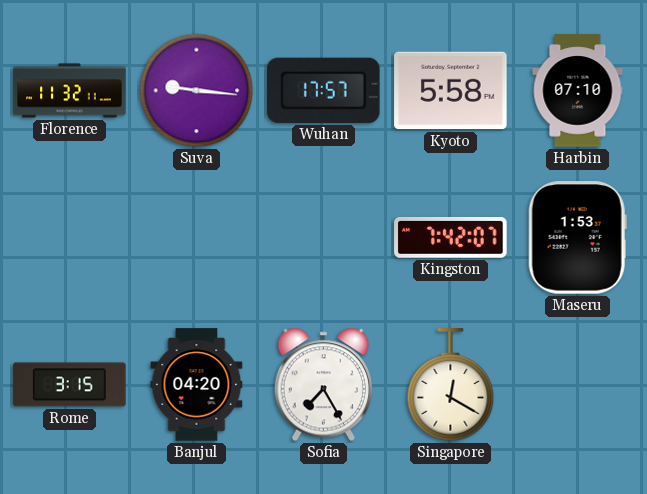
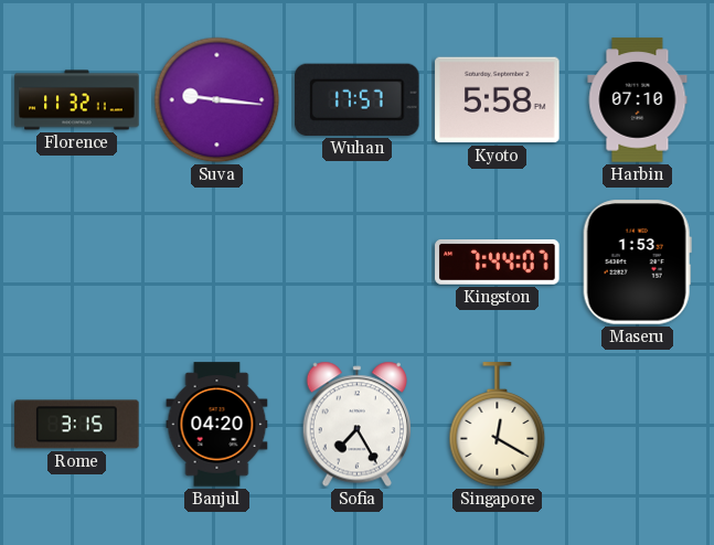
Kingston: 7:42 -> 7:44
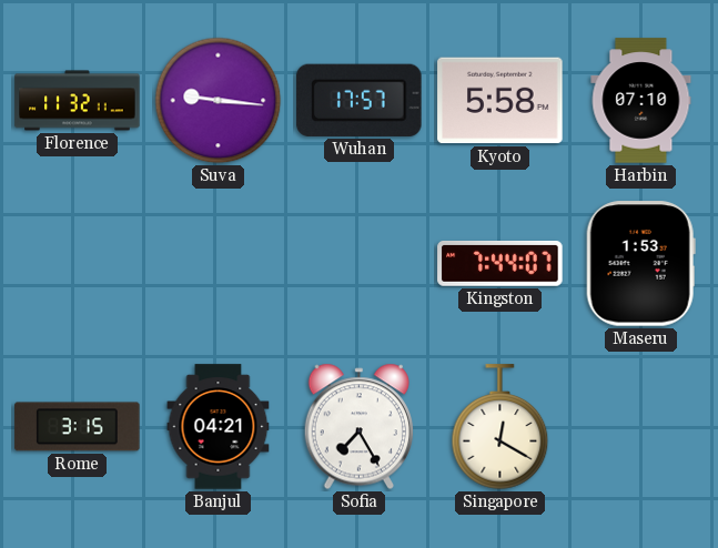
Banjul: 04:20 -> 04:21
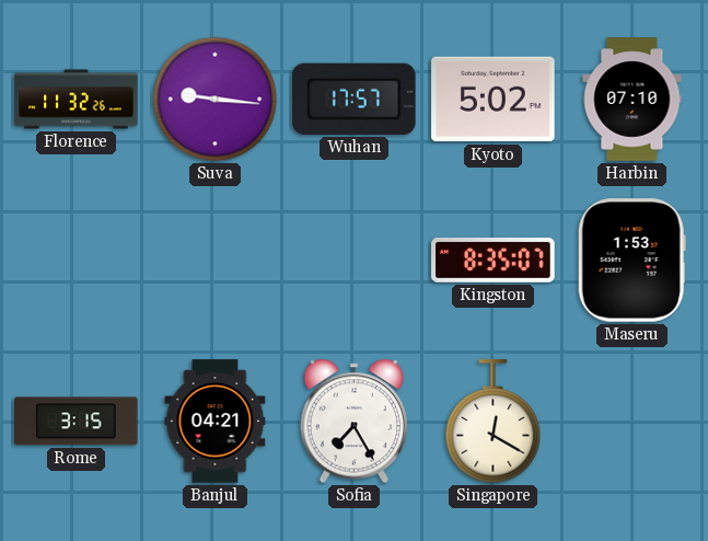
Florence: 11:32:11 -> 11:32:26
Kyoto: 5:58 -> 5:02
Kingston: 7:44 -> 8:35
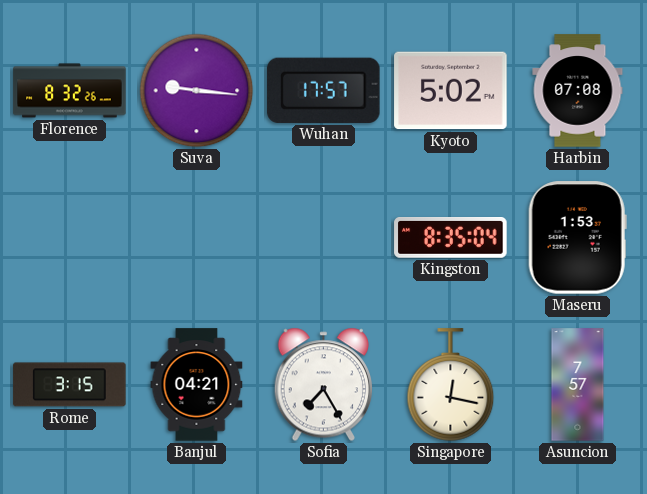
Florence: 11:32 -> 8:32
Harbin: 07:10 -> 07:08
Kingston: 8:35:07 -> 8:35:04
Singapore: 12:20 -> 12:17
Asuncion: none -> 7:57
